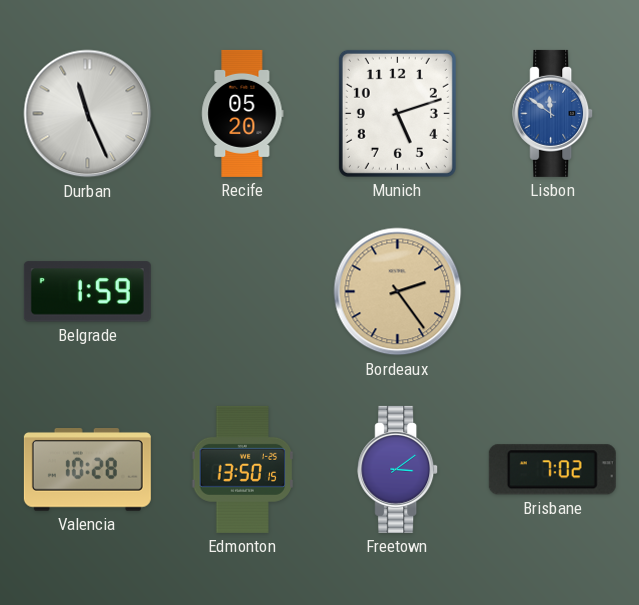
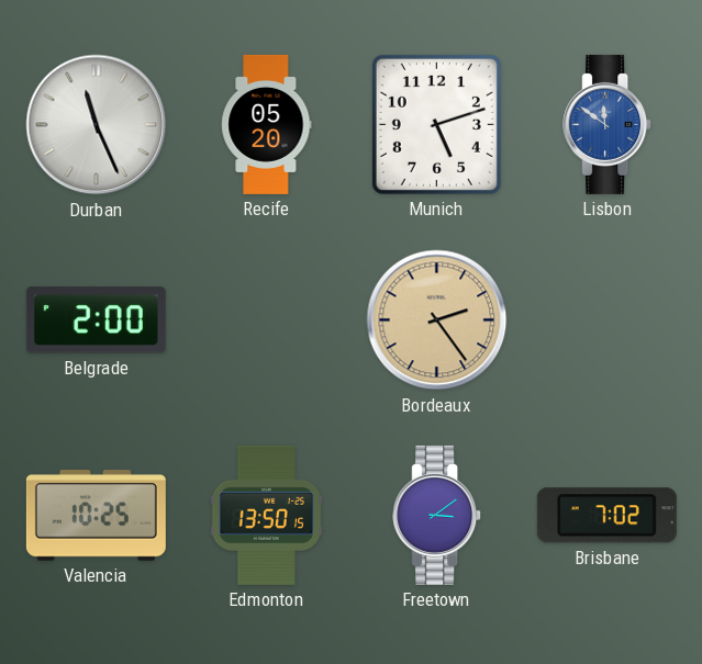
Belgrade: 1:59 -> 2:00
Valencia: 10:28 -> 10:25
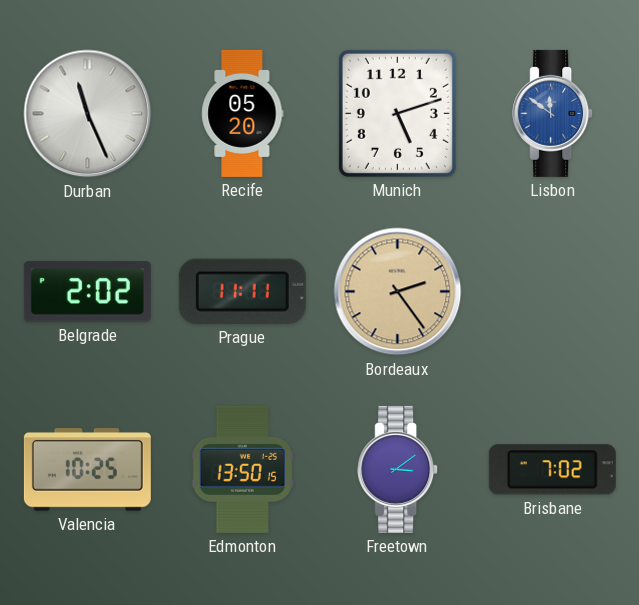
Belgrade: 2:00 -> 2:02
Prague: none -> 11:11
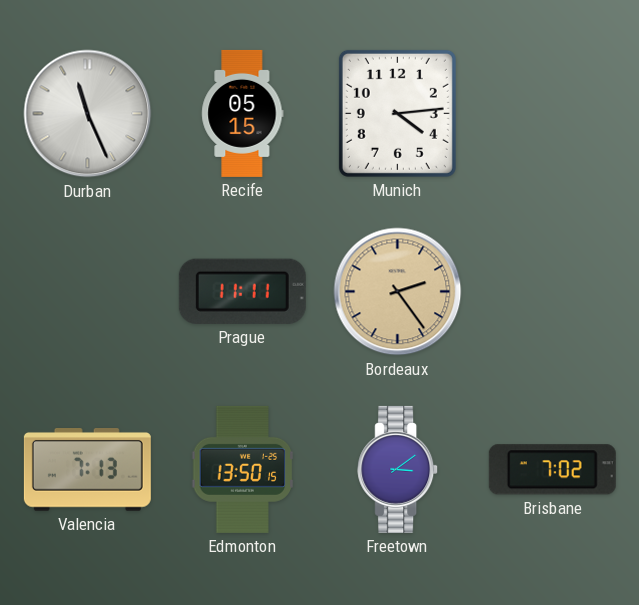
Recife: 05:20 -> 05:15
Munich: 5:12 -> 4:14
Lisbon: 11:51 -> none
Belgrade: 2:02 -> none
Valencia: 10:25 -> 7:13
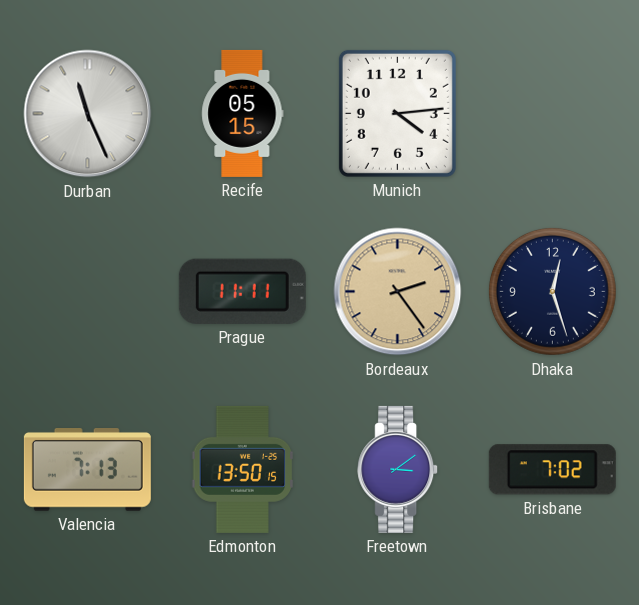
Dhaka: none -> 12:27
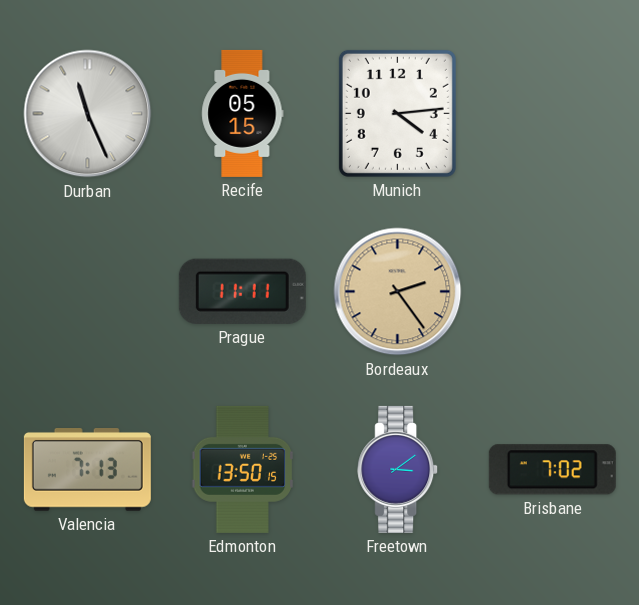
Dhaka: 12:27 -> none
